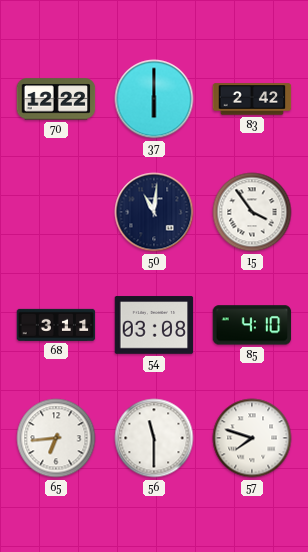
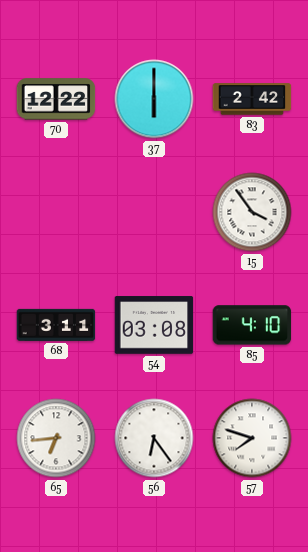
50: 11:01 -> none
56: 11:30 -> 6:24
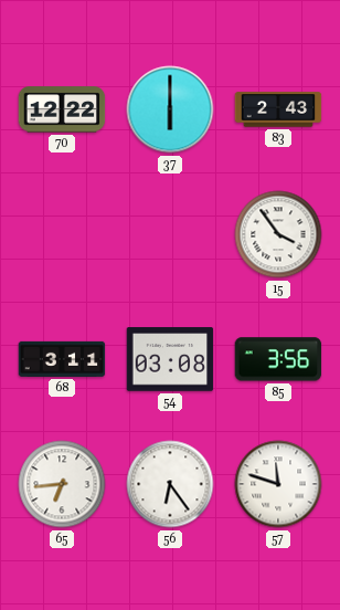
83: 2:42 -> 2:43
85: 4:10 -> 3:56
57: 7:48 -> 11:48
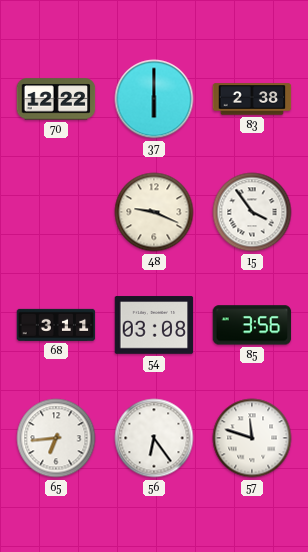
83: 2:43 -> 2:38
48: none -> 9:19
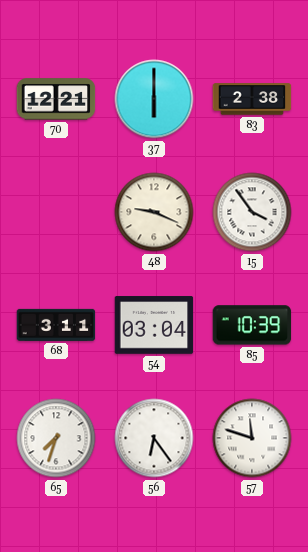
70: 12:22 -> 12:21
54: 03:08 -> 03:04
85: 3:56 -> 10:39
65: 6:44 -> 7:33
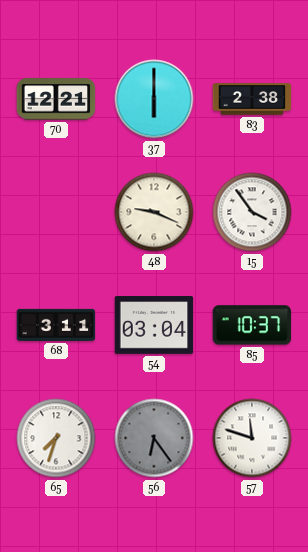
85: 10:39 -> 10:37
56 dial: white -> grey
